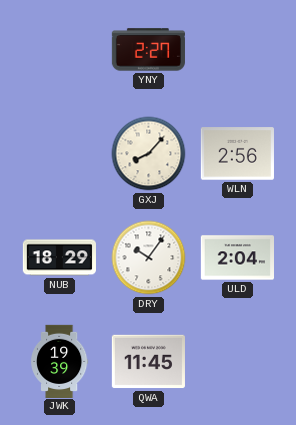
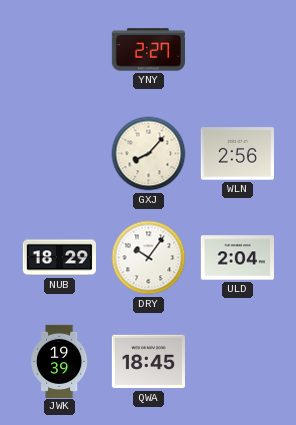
QWA: 11:45 -> 18:45
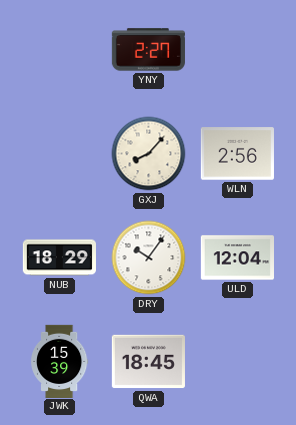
ULD: 2:04 -> 12:04
JWK: 19:39 -> 15:39
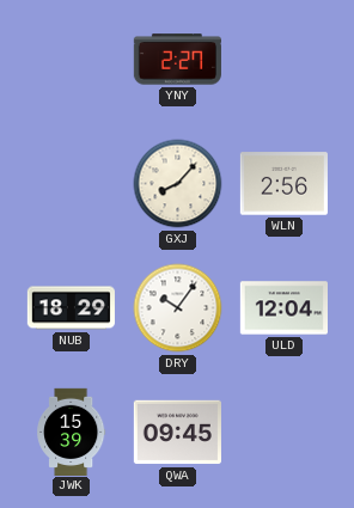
QWA: 18:45 -> 09:45
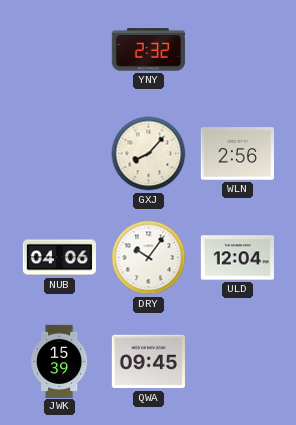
YNY: 2:27 -> 2:32
NUB: 18:29 -> 04:06
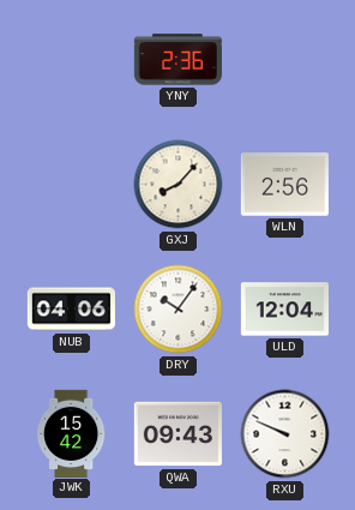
YNY: 2:32 -> 2:36
JWK: 15:39 -> 15:42
QWA: 09:45 -> 09:43
RXU: none -> 9:49
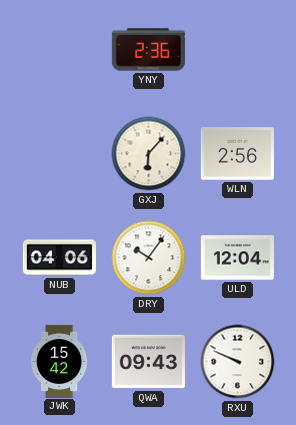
GXJ: 8:07 -> 6:07
